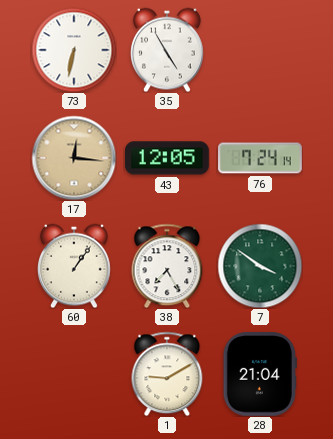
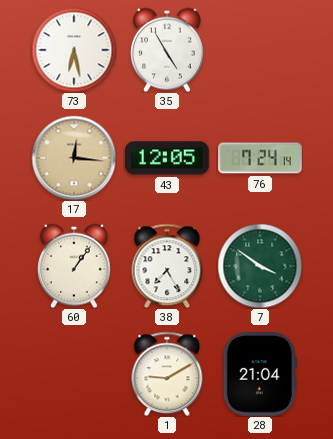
73: 6:32 -> 6:28
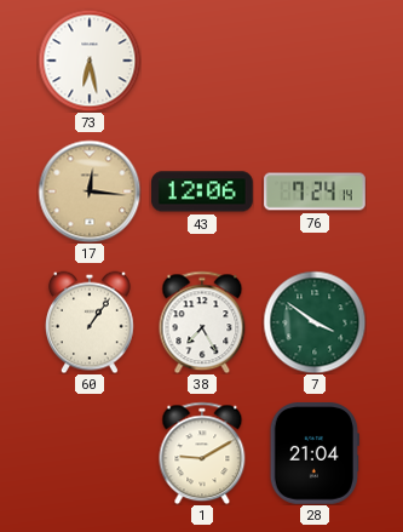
35: 4:55 -> none
43: 12:05 -> 12:06
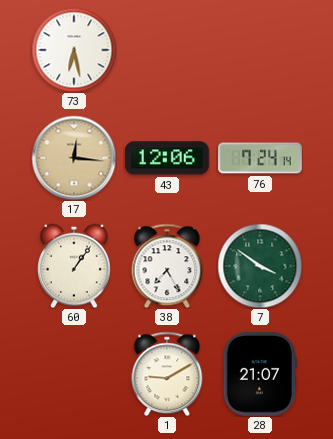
28: 21:04 -> 21:07
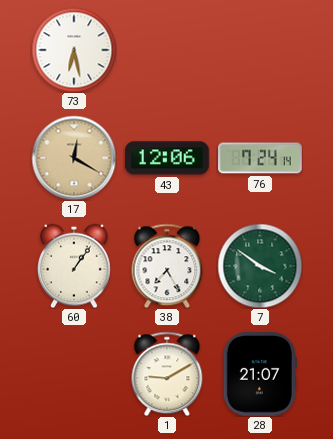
17: 12:16 -> 12:20
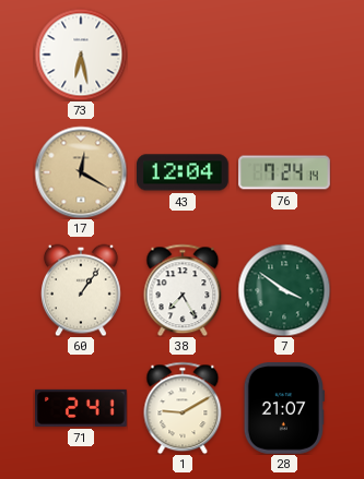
43: 12:06 -> 12:04
71: none -> 2:41
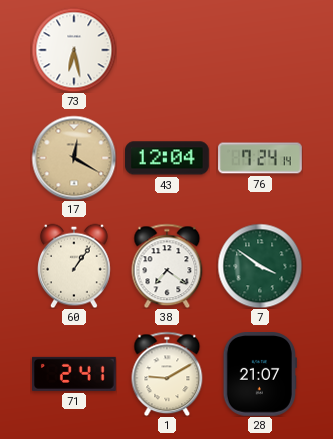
38: 7:25 -> 7:21
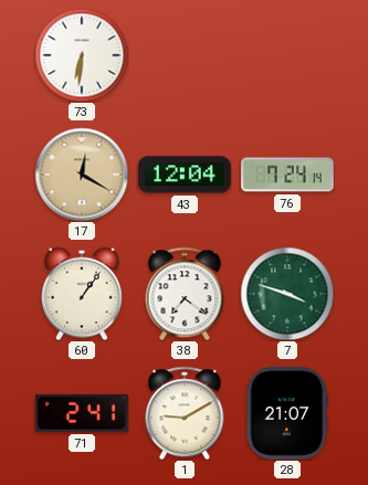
73: 6:28 -> 6:31
7: 3:51 -> 3:48
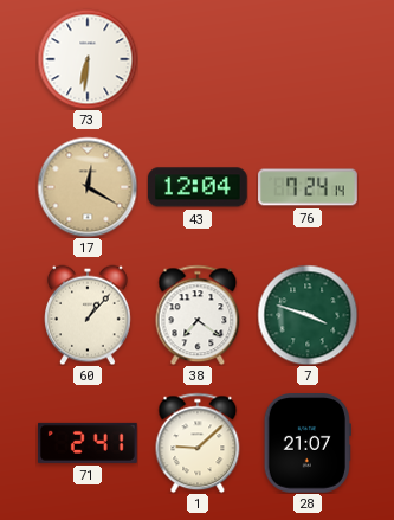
60: 1:06 -> 1:07
1: 9:10 -> 9:08
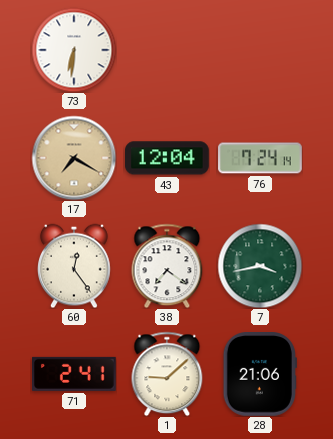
17: 12:20 -> 7:20
60: 1:07 -> 12:24
7: 3:48 -> 3:43
28: 21:07 -> 21:06
